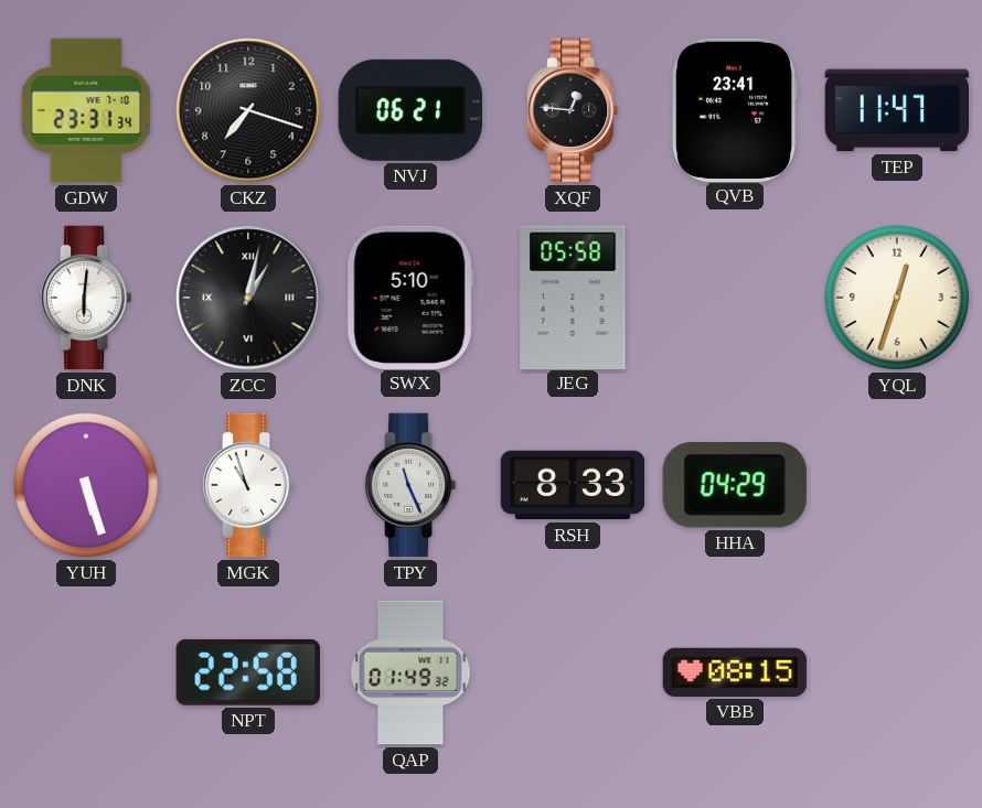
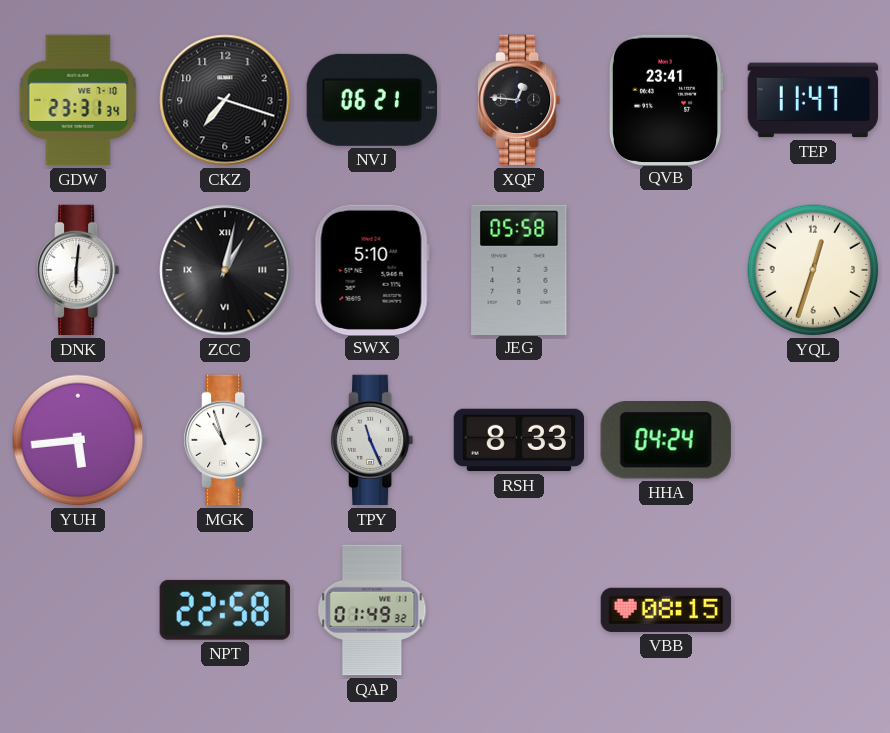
YUH: 5:27 -> 5:44
HHA: 04:29 -> 04:24
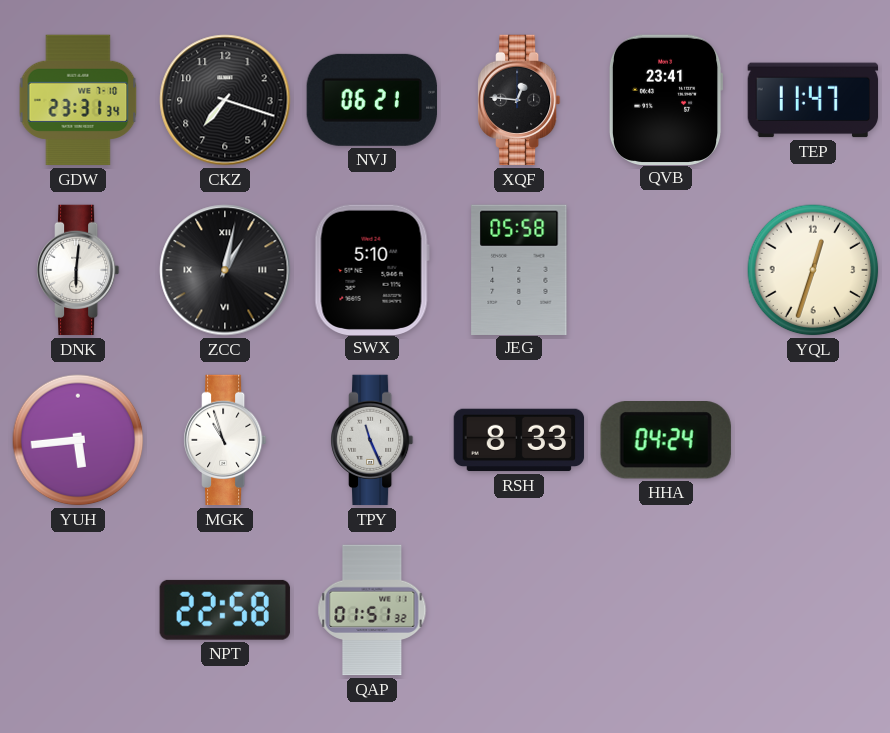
QAP: 01:49 -> 01:51
VBB: 08:15 -> none
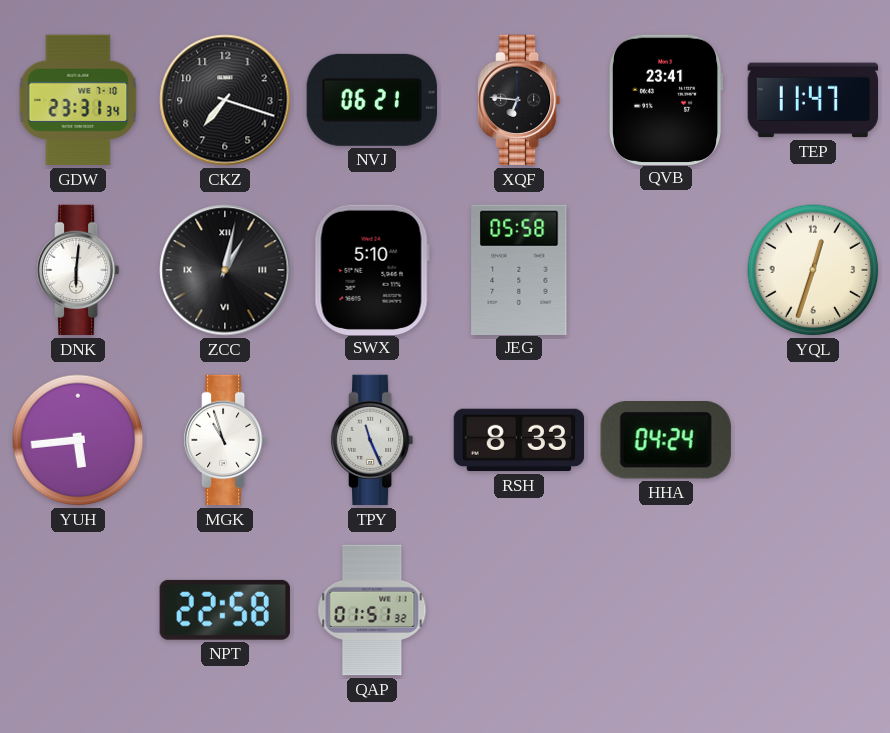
XQF: 12:46 -> 6:46
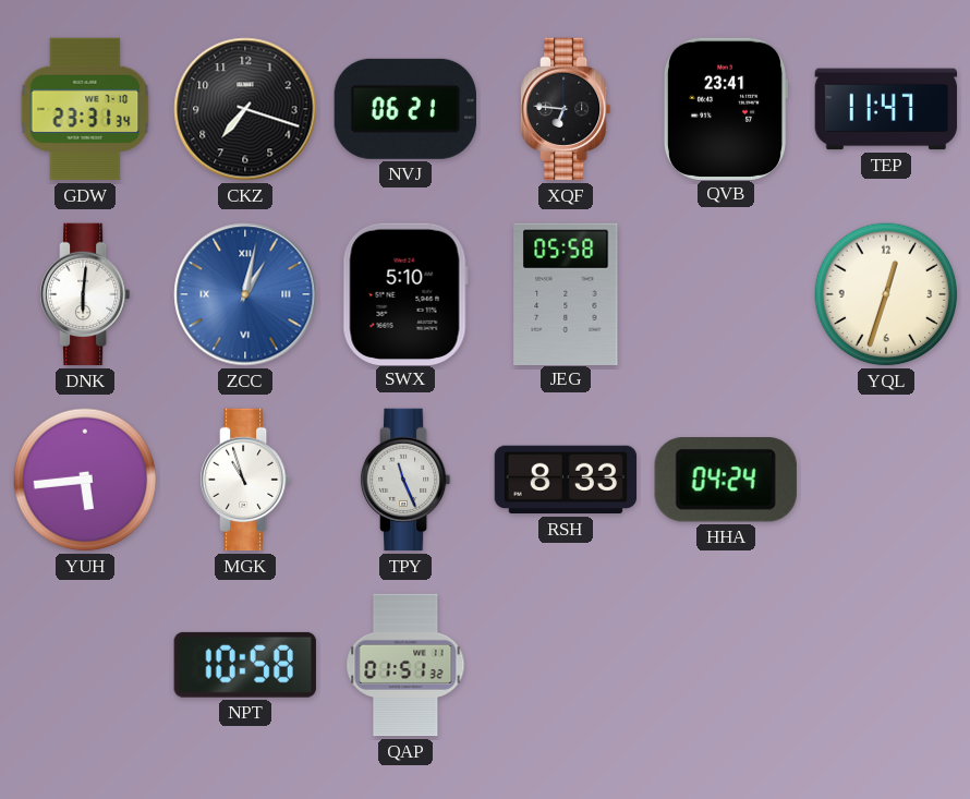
ZCC dial: black -> blue
NPT: 22:58 -> 10:58
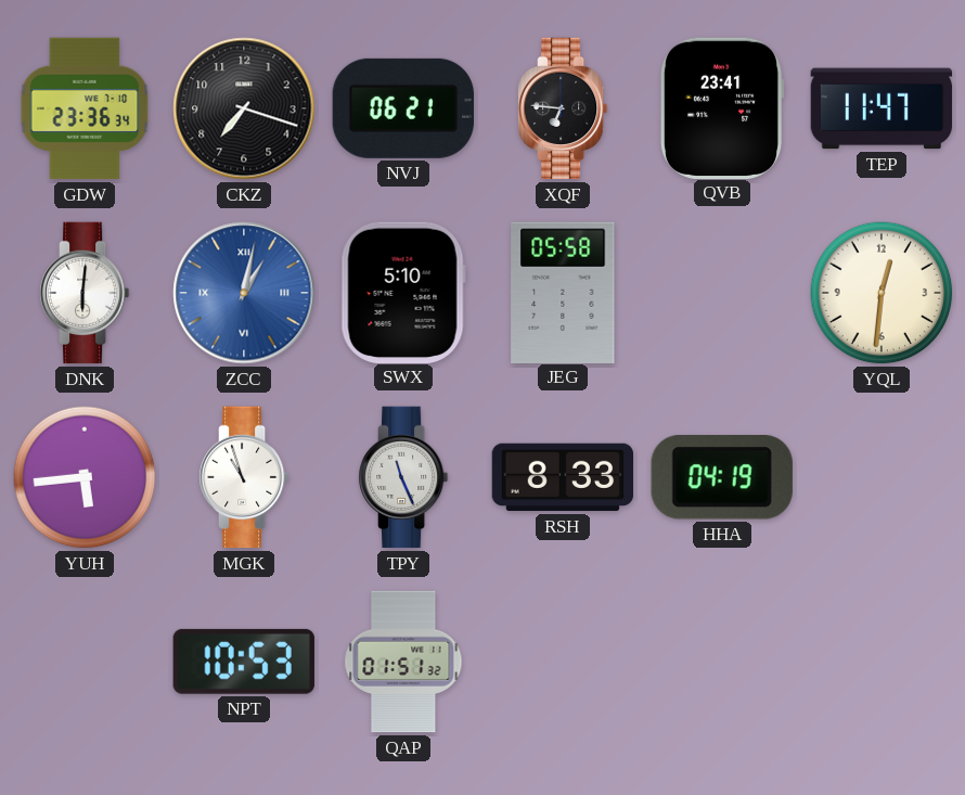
GDW: 23:31 -> 23:36
YQL: 12:33 -> 12:31
HHA: 04:24 -> 04:19
NPT: 10:58 -> 10:53
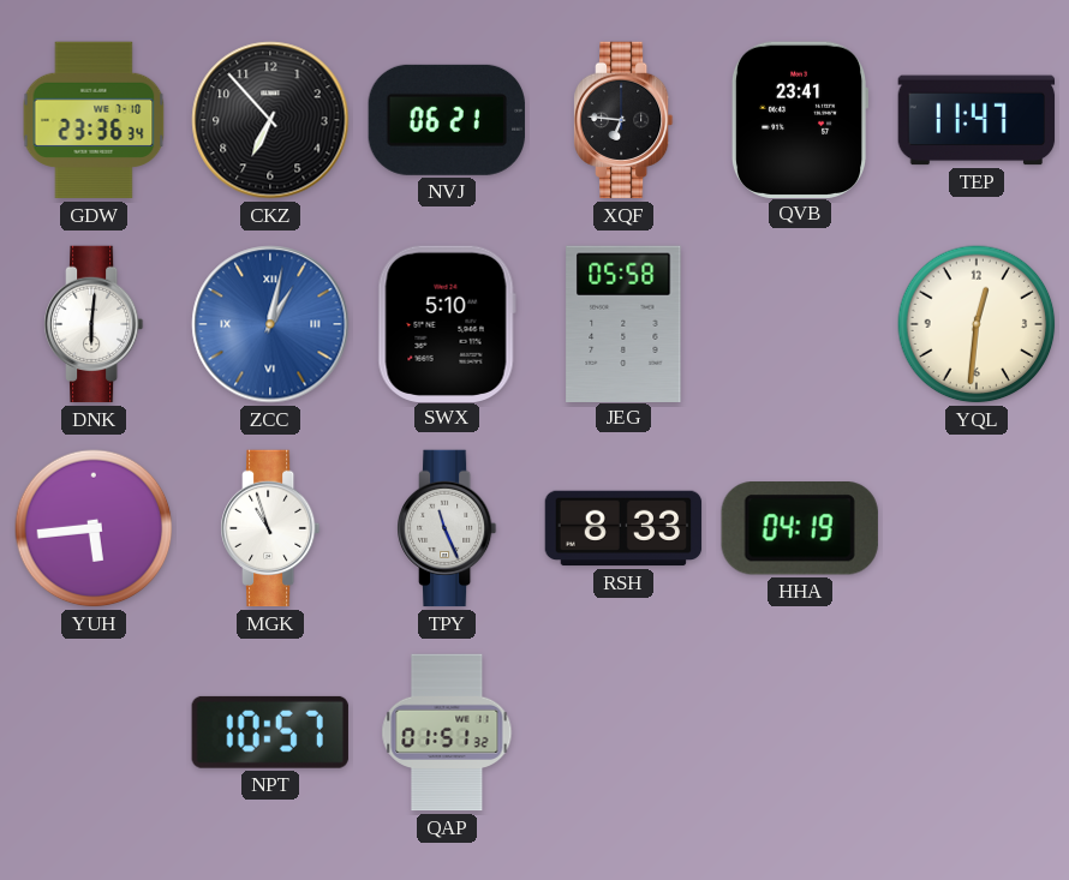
CKZ: 7:18 -> 6:53
NPT: 10:53 -> 10:57
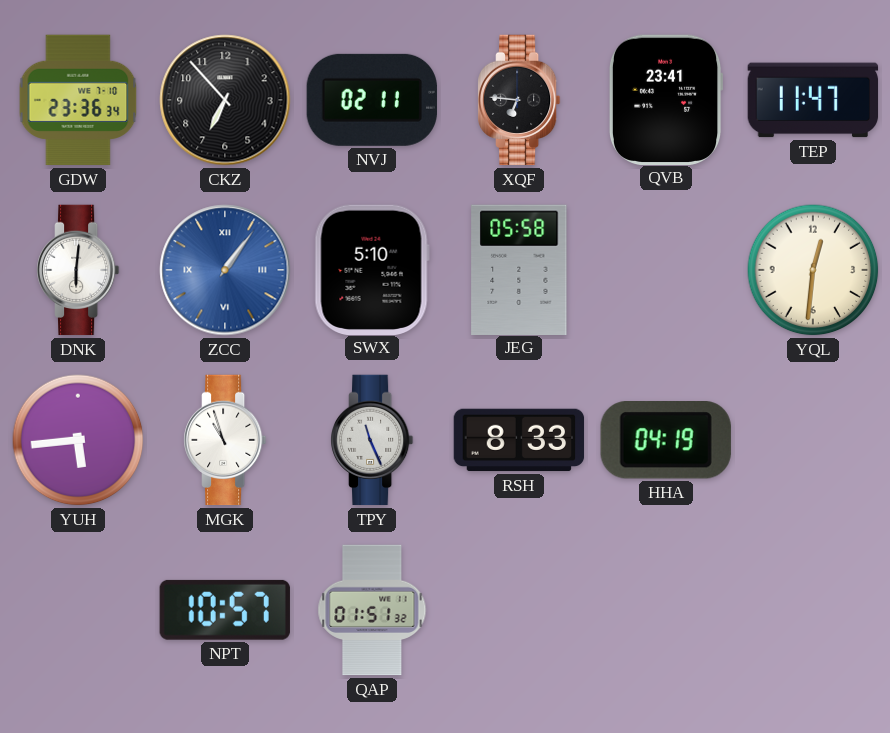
NVJ: 06:21 -> 02:11
ZCC: 1:02 -> 1:06
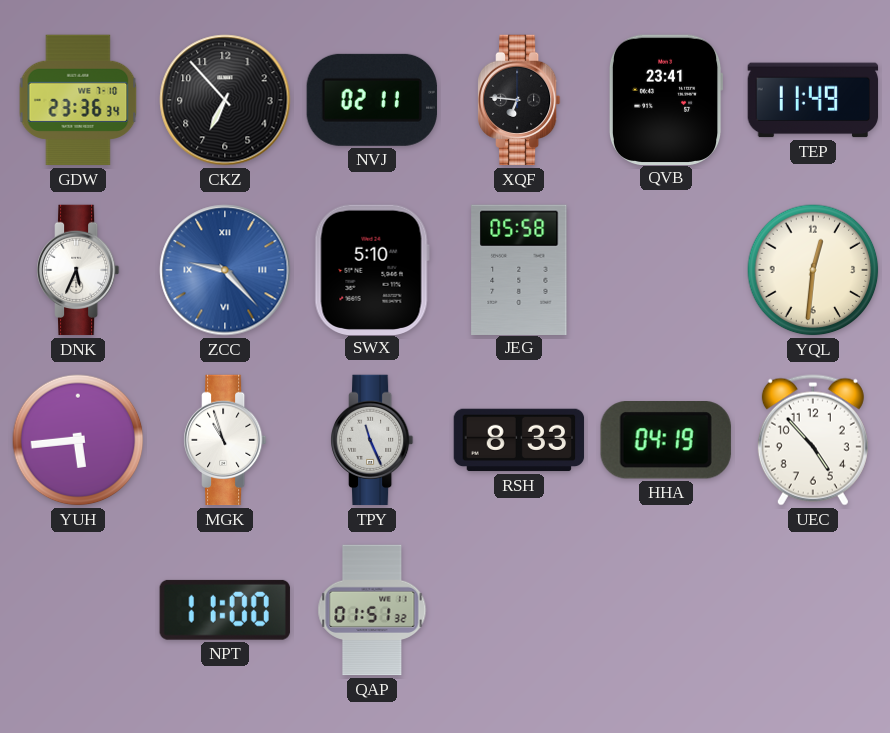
TEP: 11:47 -> 11:49
DNK: 6:01 -> 5:34
ZCC: 1:06 -> 9:23
UEC: none -> 4:53
NPT: 10:57 -> 11:00
